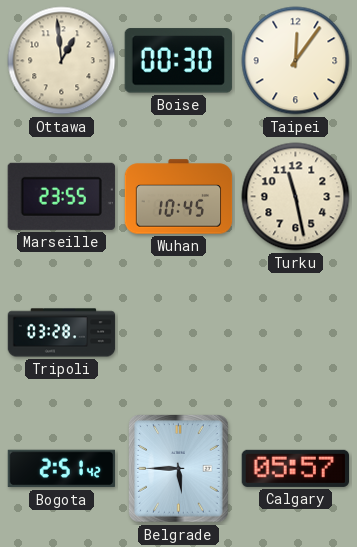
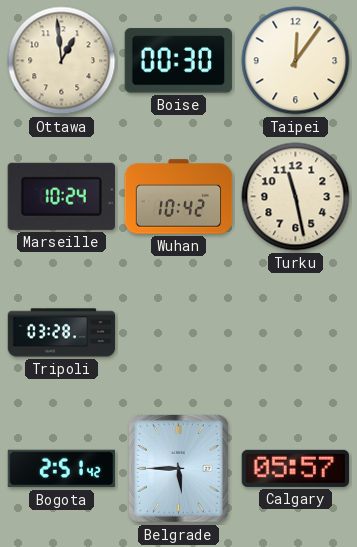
Marseille: 23:55 -> 10:24
Wuhan: 10:45 -> 10:42
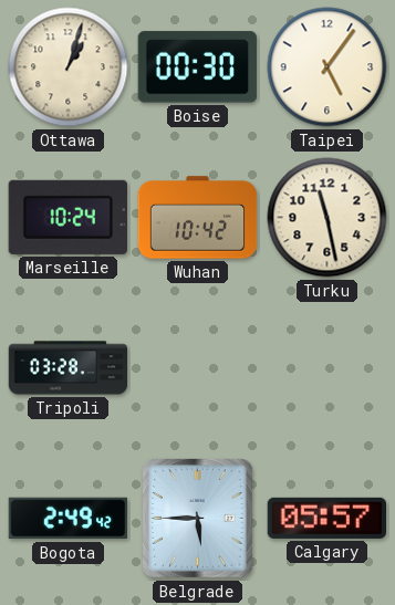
Ottawa: 12:59 -> 1:03
Taipei: 12:06 -> 5:06
Bogota: 2:51 -> 2:49
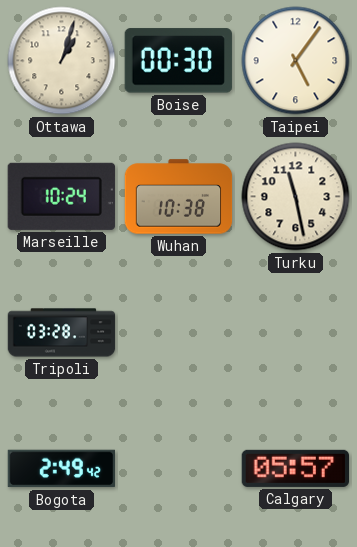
Wuhan: 10:42 -> 10:38
Belgrade: 5:45 -> none
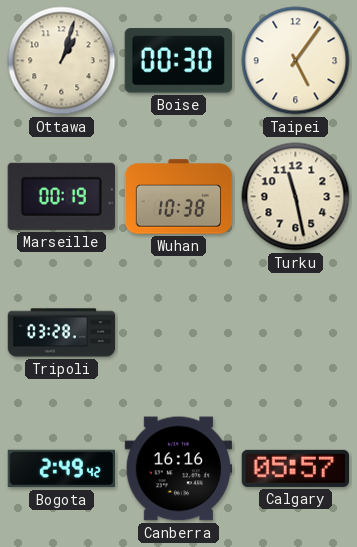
Marseille: 10:24 -> 00:19
Canberra: none -> 16:16
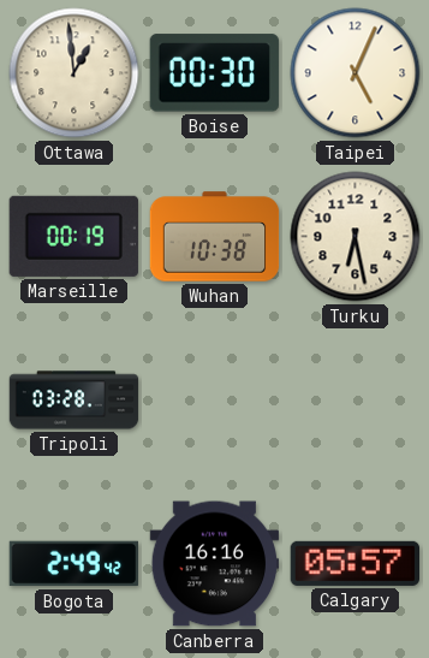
Ottawa: 1:03 -> 12:59
Taipei: 5:06 -> 5:04
Turku: 11:28 -> 6:28
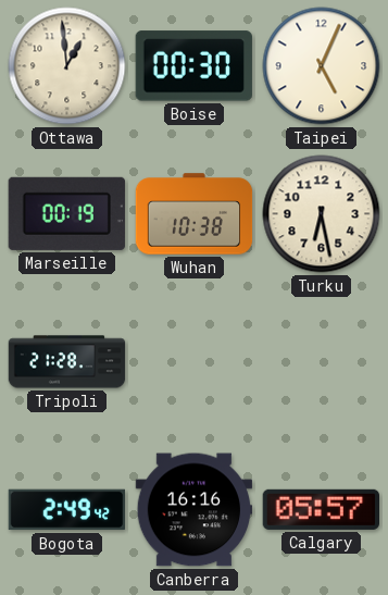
Tripoli: 03:28 -> 21:28
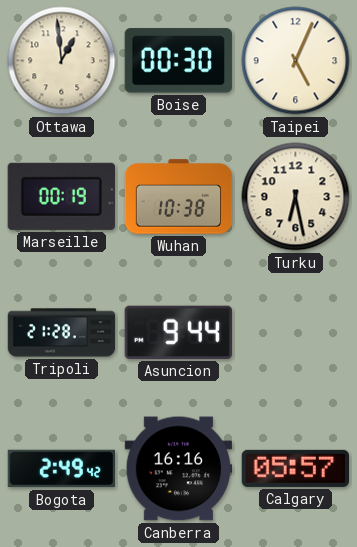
Asuncion: none -> 9:44
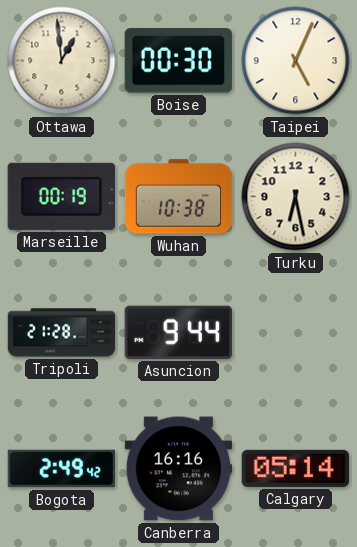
Calgary: 05:57 -> 05:14
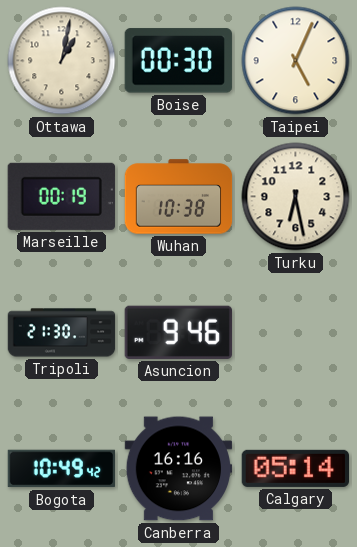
Ottawa: 12:59 -> 1:02
Tripoli: 21:28 -> 21:30
Asuncion: 9:44 -> 9:46
Bogota: 2:49 -> 10:49
